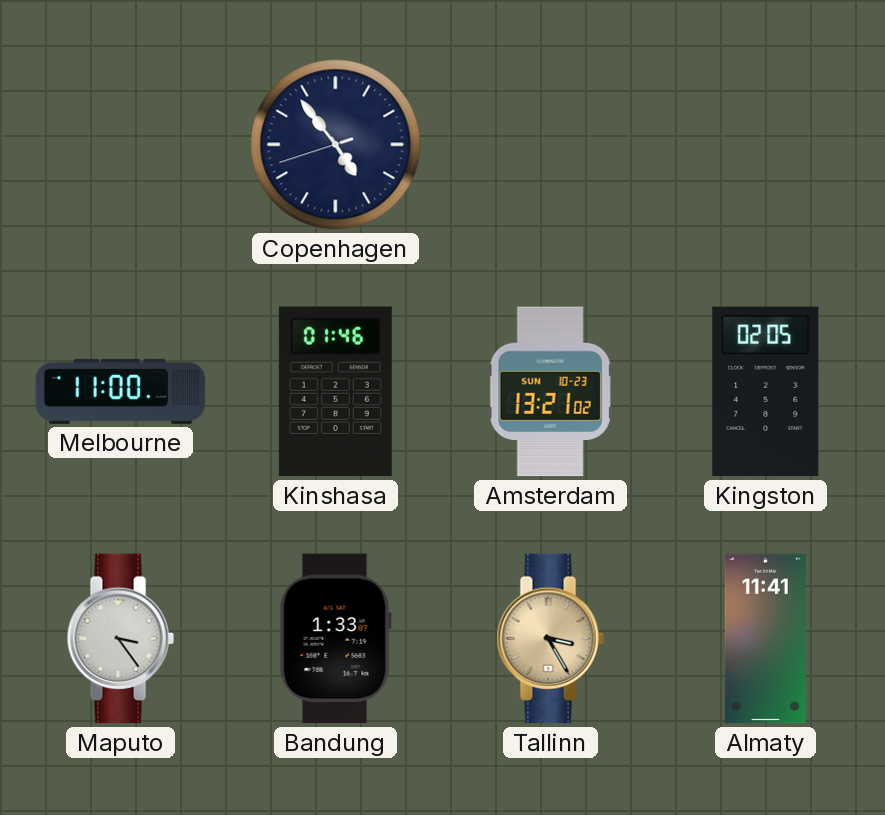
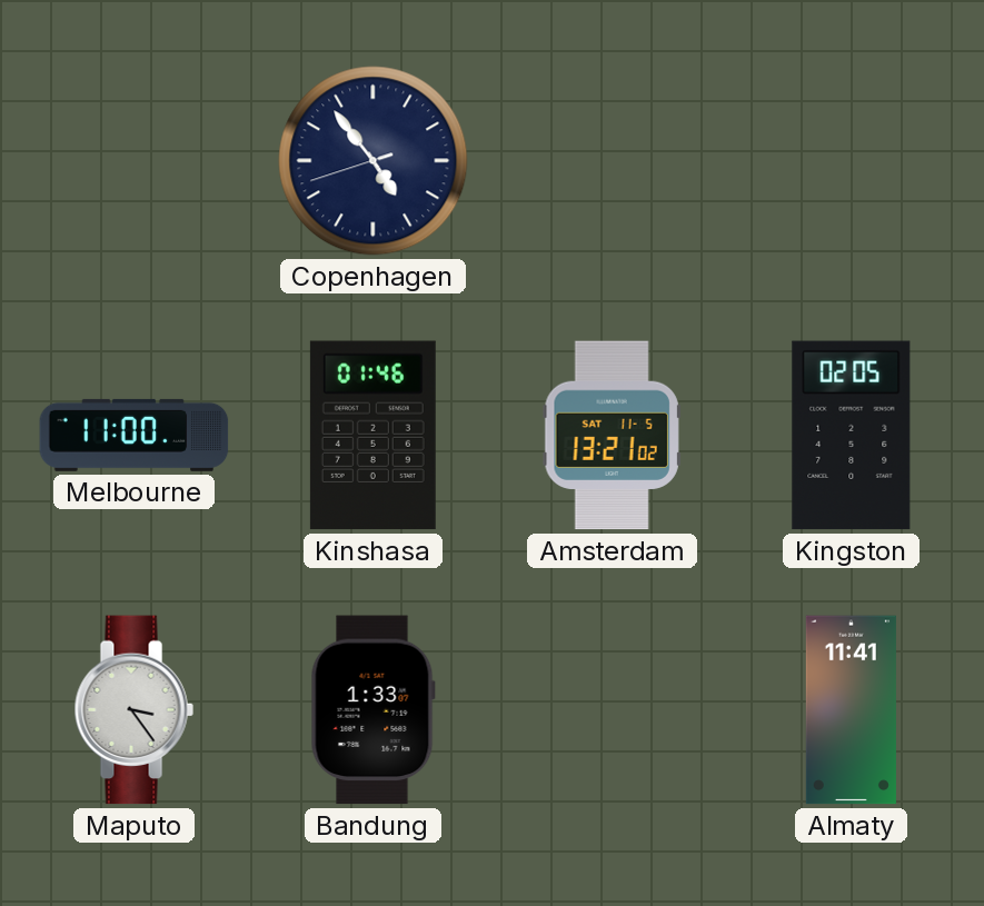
Amsterdam date: SUN 10-23 -> SAT 11-5
Tallinn: 3:25 -> none
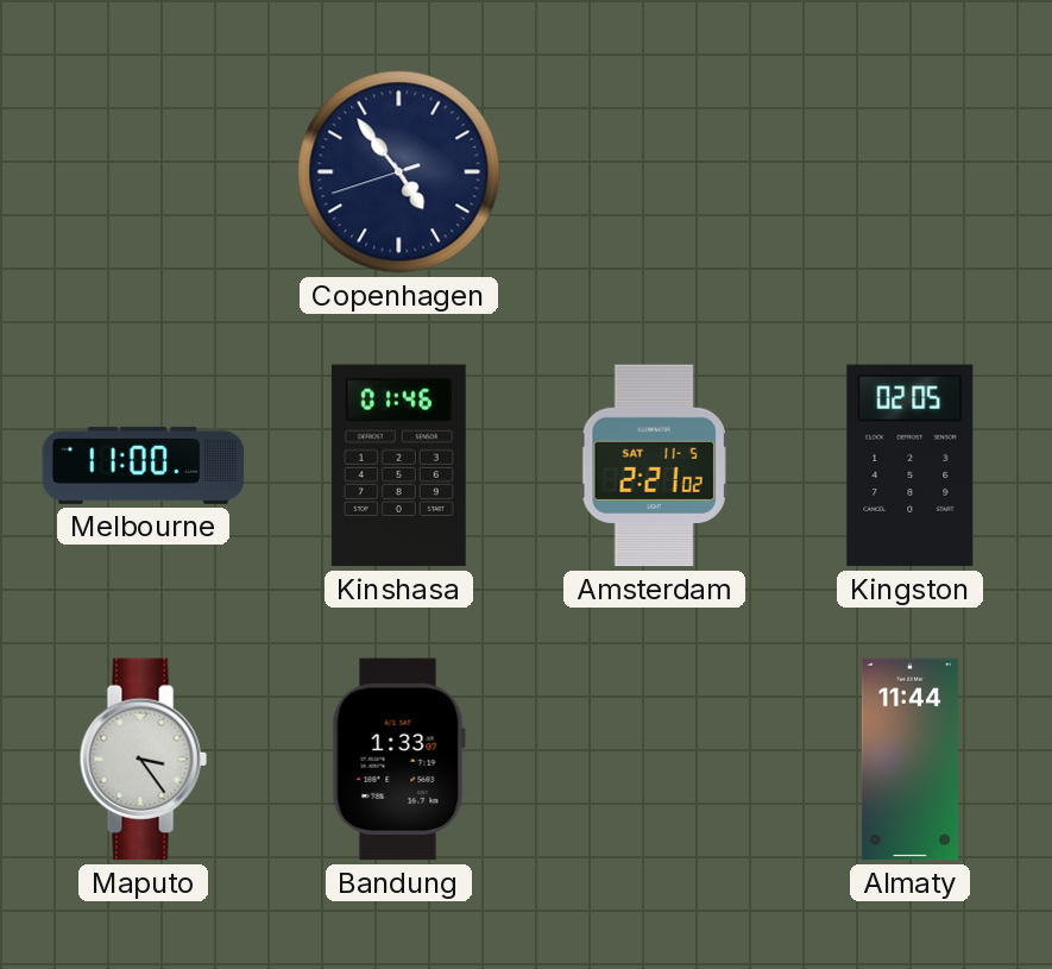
Amsterdam: 13:21 -> 2:21
Almaty: 11:41 -> 11:44
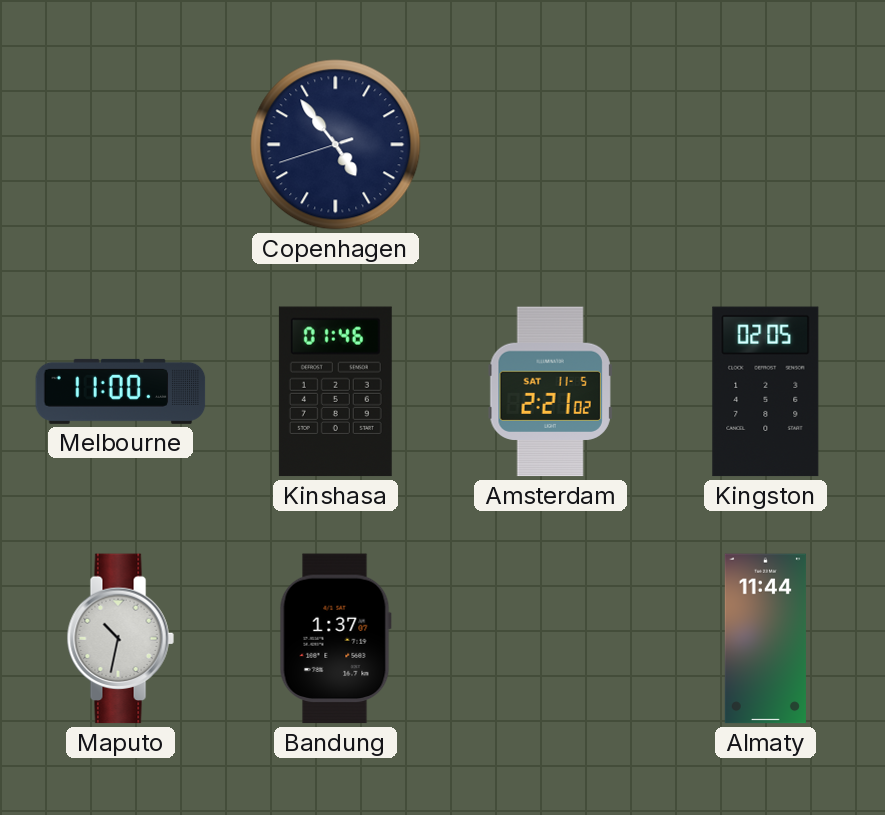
Maputo: 3:24 -> 10:32
Bandung: 1:33 -> 1:37
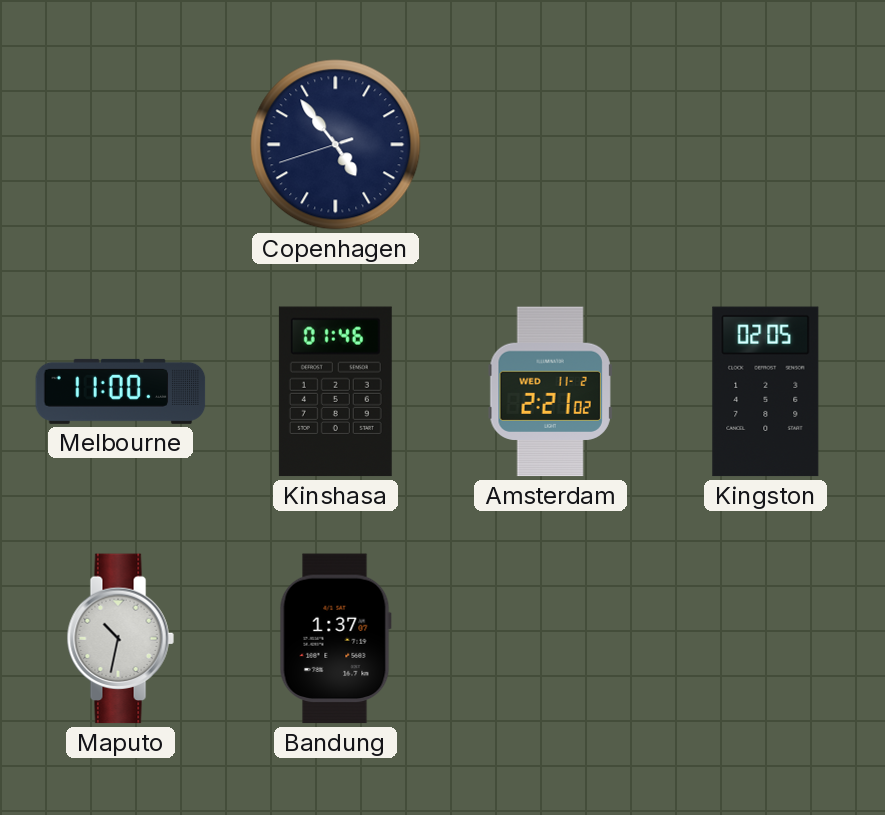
Amsterdam date: SAT 11-5 -> WED 11-2
Almaty: 11:44 -> none
